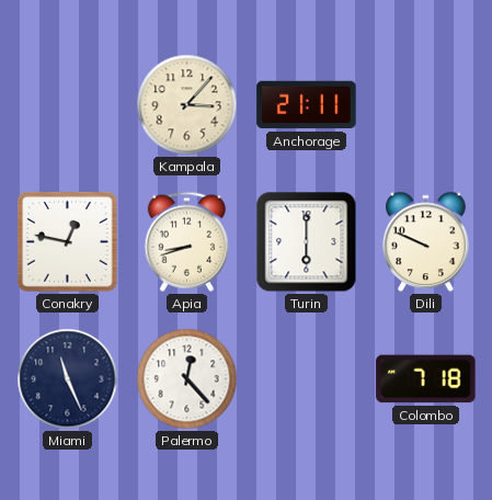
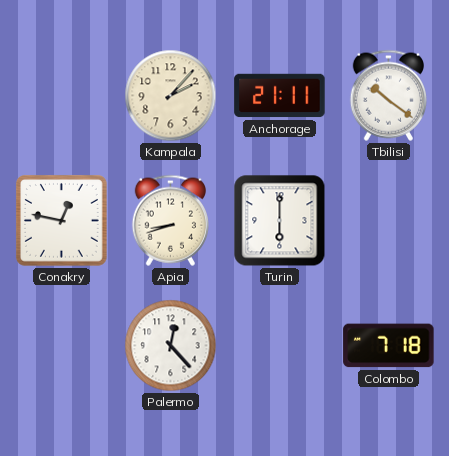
Kampala: 3:07 -> 2:07
Tbilisi: none -> 10:21
Dili: 9:49 -> none
Miami: 11:26 -> none
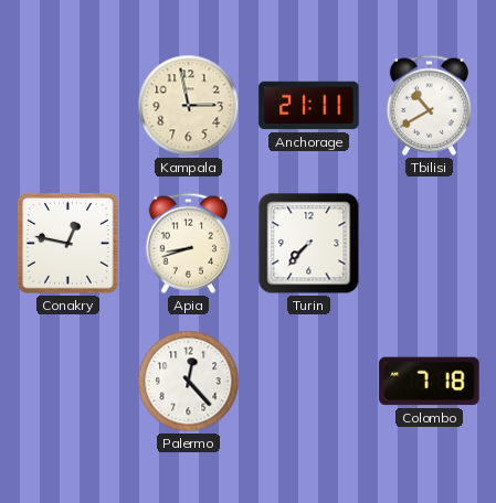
Kampala: 2:07 -> 2:58
Tbilisi: 10:21 -> 10:40
Turin: 6:00 -> 7:37
